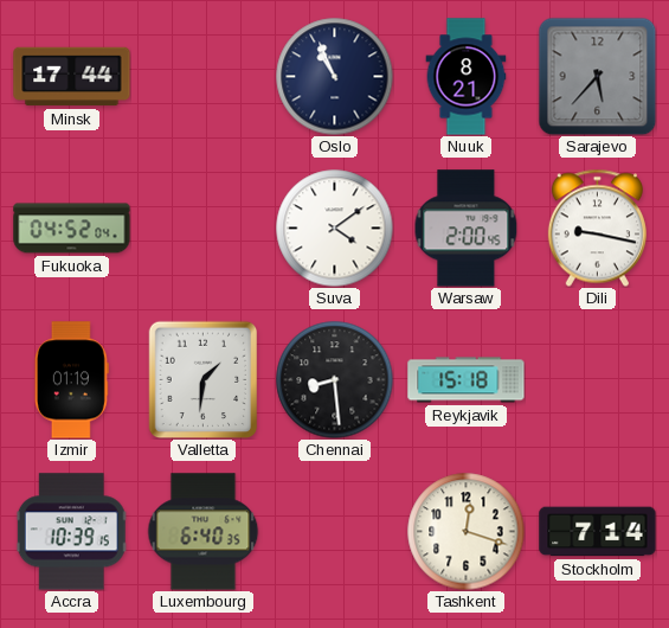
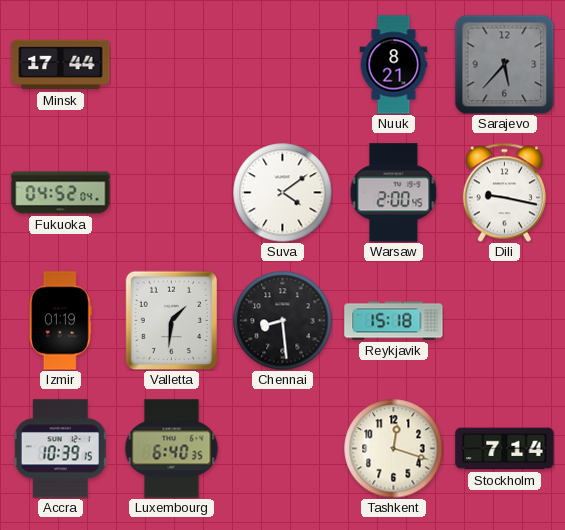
Oslo: 10:56 -> none
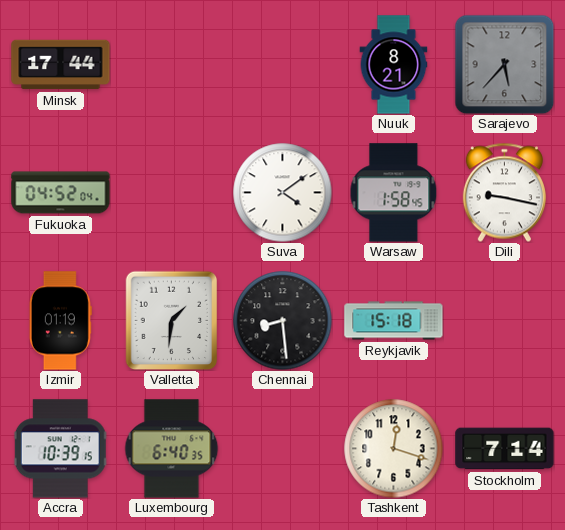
Warsaw: 2:00 -> 1:58
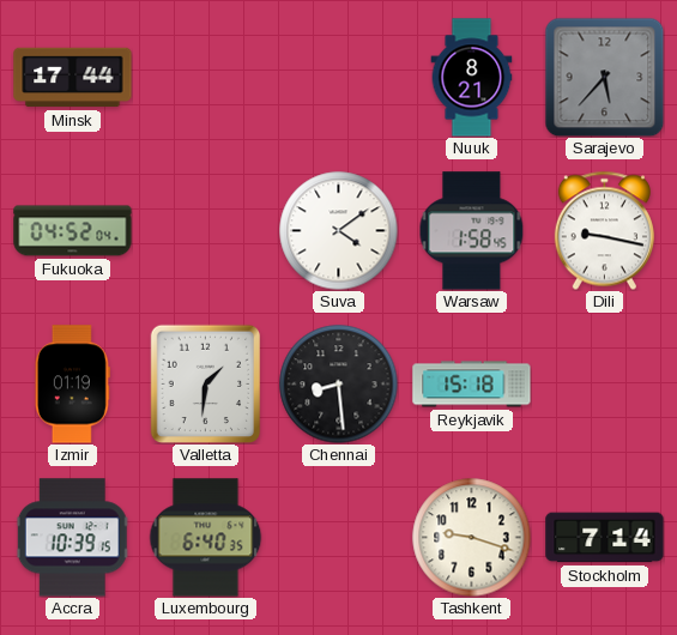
Tashkent: 12:18 -> 9:18
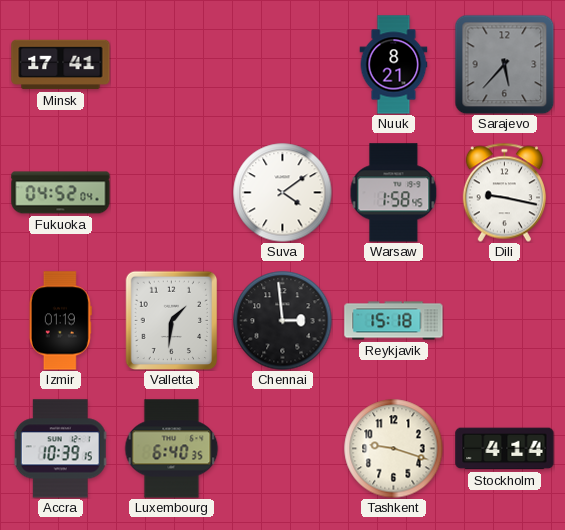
Minsk: 17:44 -> 17:41
Chennai: 8:29 -> 2:59
Stockholm: 7:14 -> 4:14
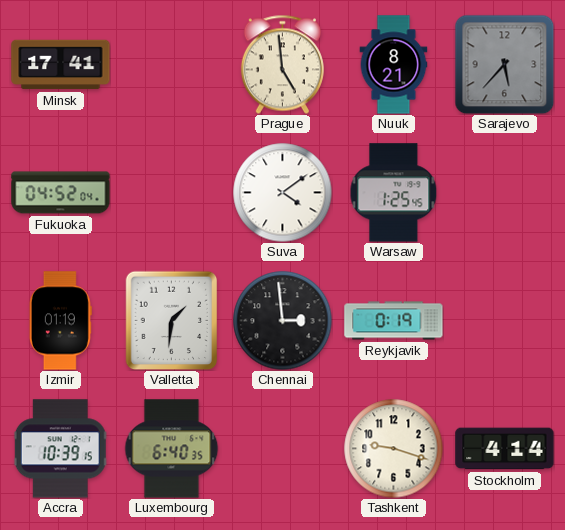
Prague: none -> 4:59
Warsaw: 1:58 -> 1:25
Dili: 9:17 -> none
Reykjavik: 15:18 -> 0:19
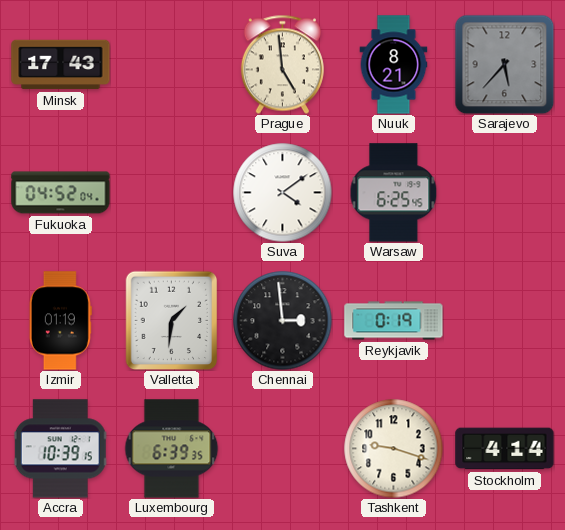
Minsk: 17:41 -> 17:43
Warsaw: 1:25 -> 6:25
Luxembourg: 6:40 -> 6:39
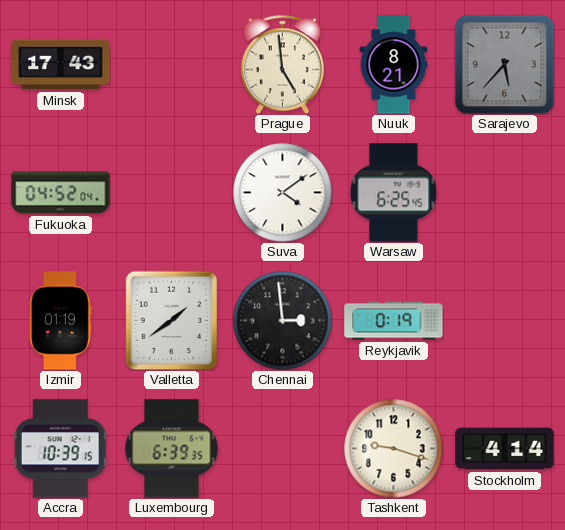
Valletta: 1:31 -> 1:39
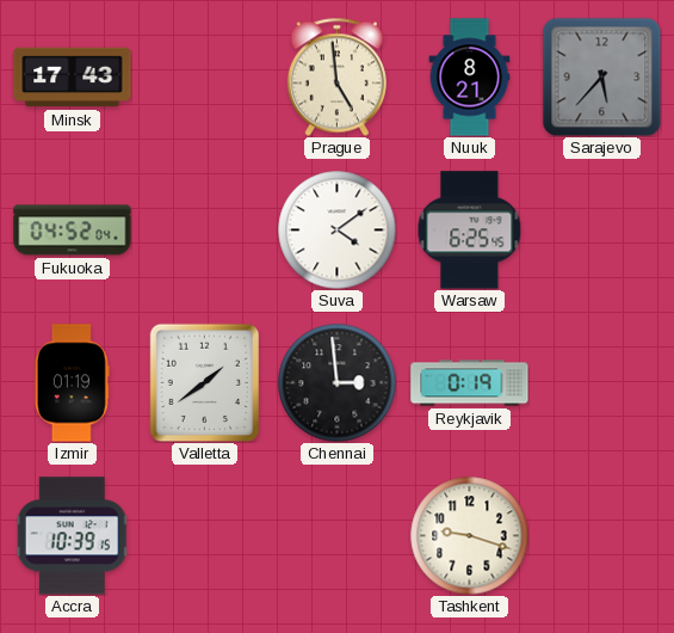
Luxembourg: 6:39 -> none
Stockholm: 4:14 -> none
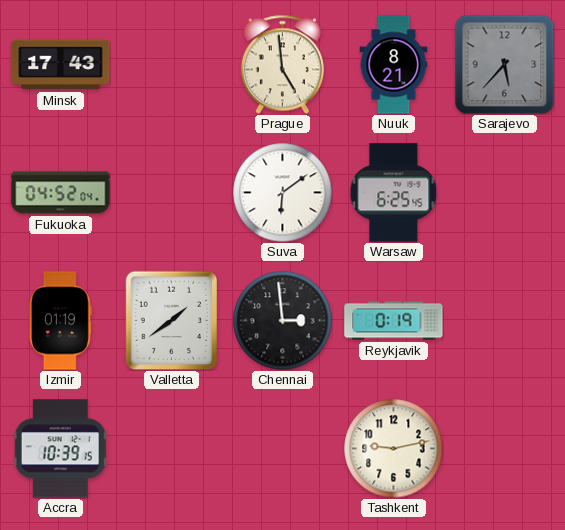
Suva: 4:09 -> 6:09
Tashkent: 9:18 -> 9:13
